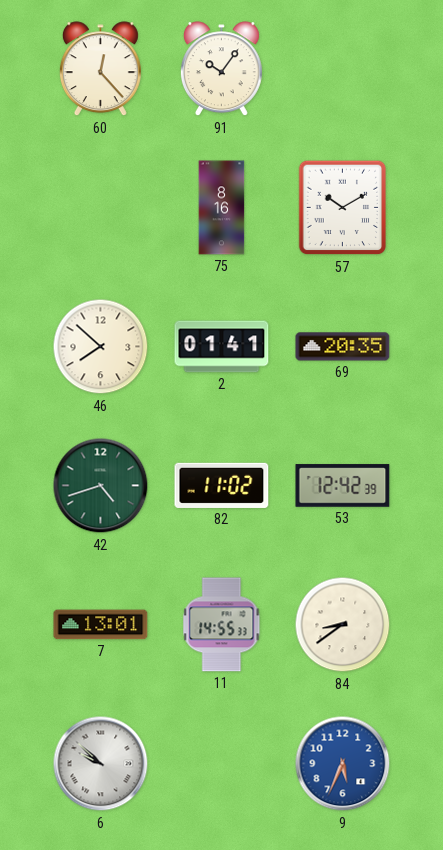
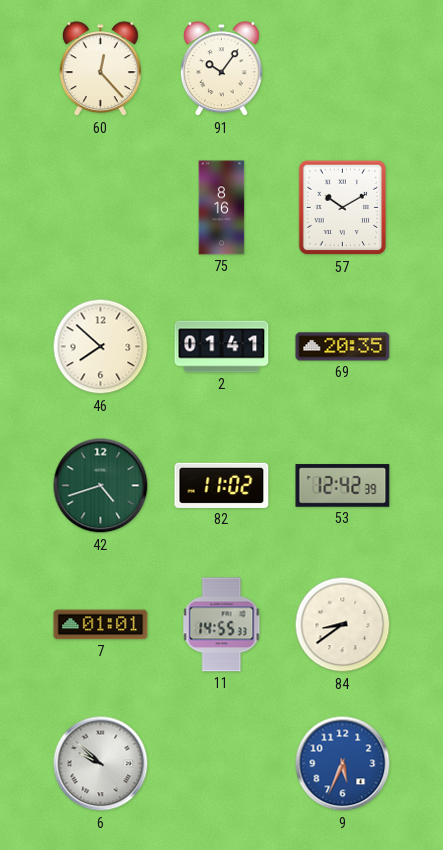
7: 13:01 -> 01:01
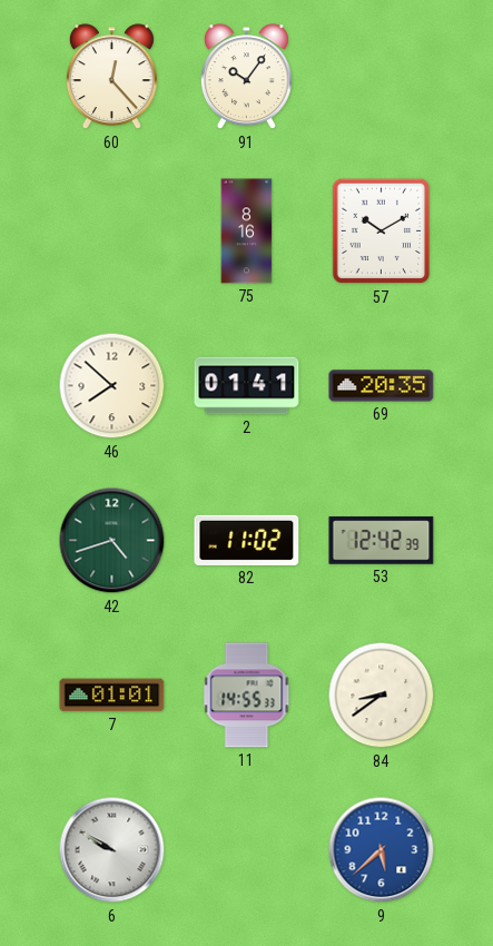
6: 9:52 -> 9:50
9: 5:34 -> 5:38
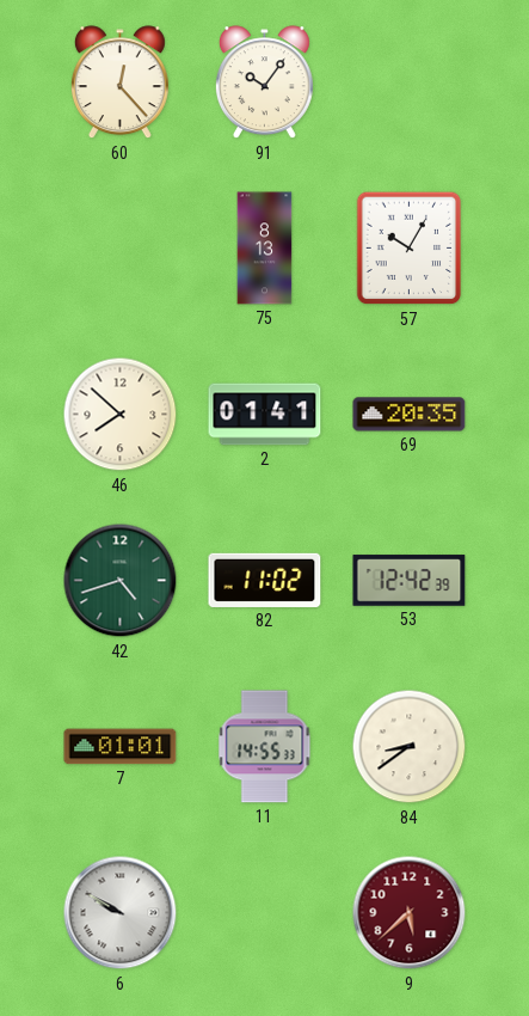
75: 8:16 -> 8:13
57: 10:10 -> 10:05
9 dial: blue -> burgundy
